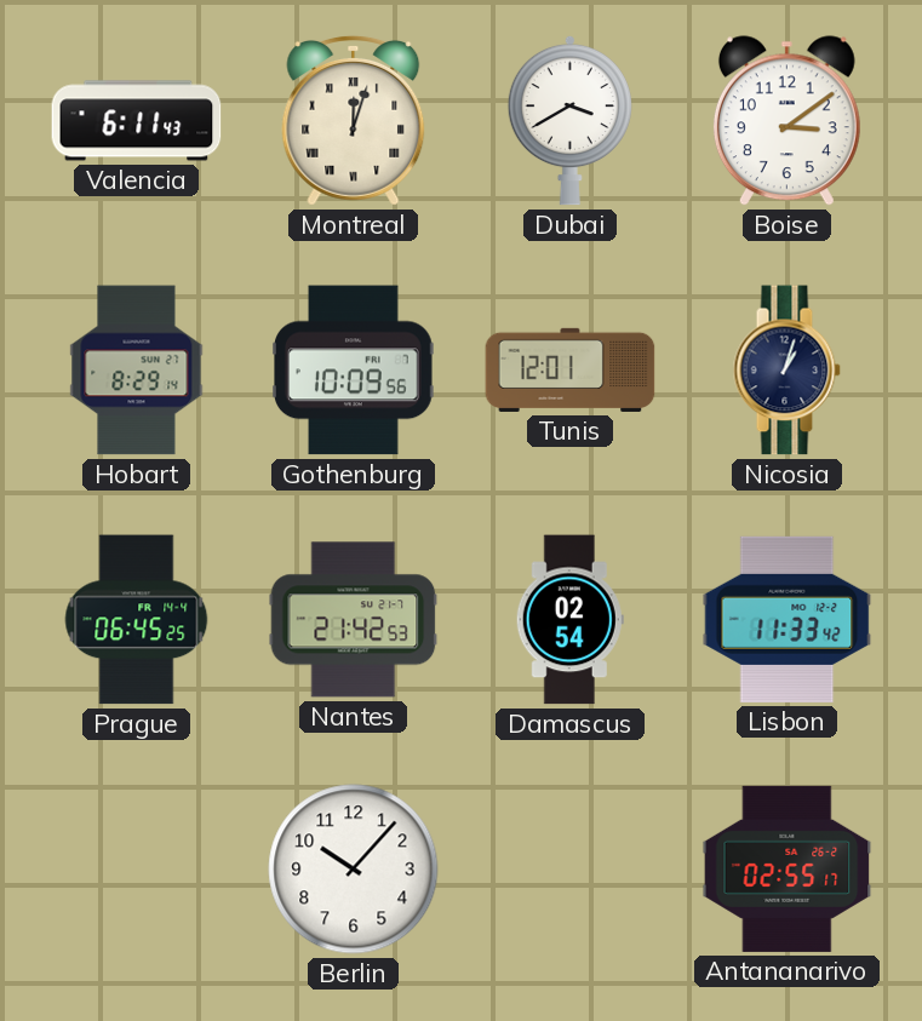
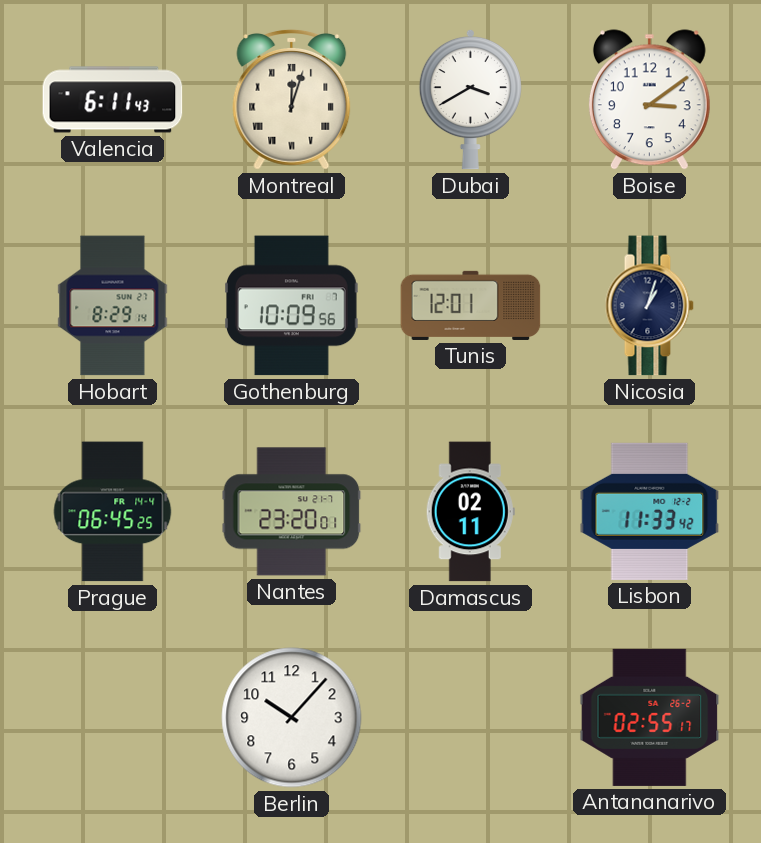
Nantes: 21:42 -> 23:20
Damascus: 02:54 -> 02:11
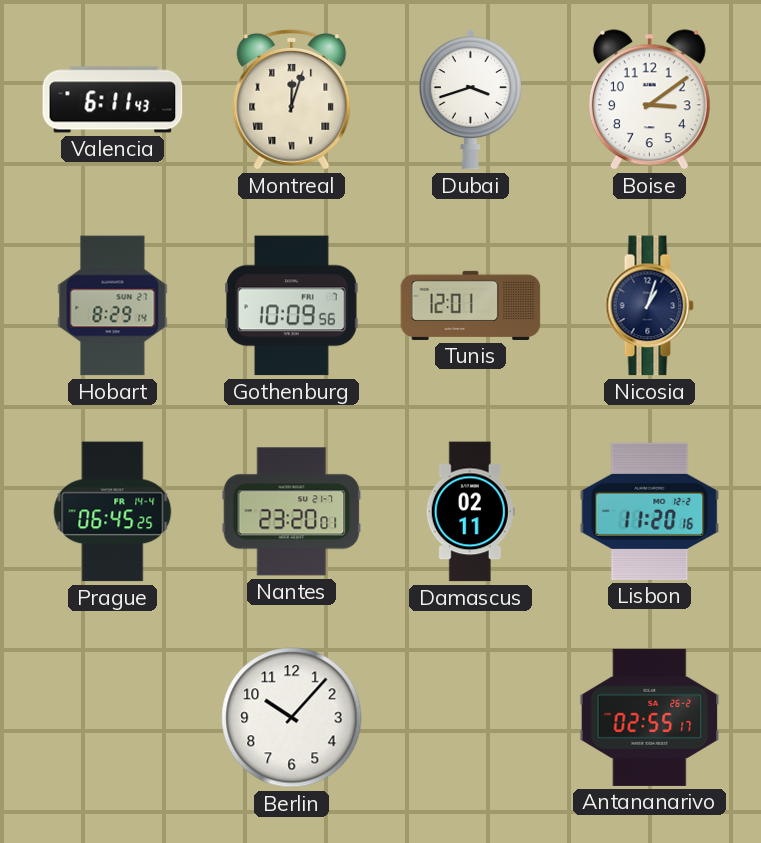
Dubai: 3:40 -> 3:42
Lisbon: 11:33 -> 11:20
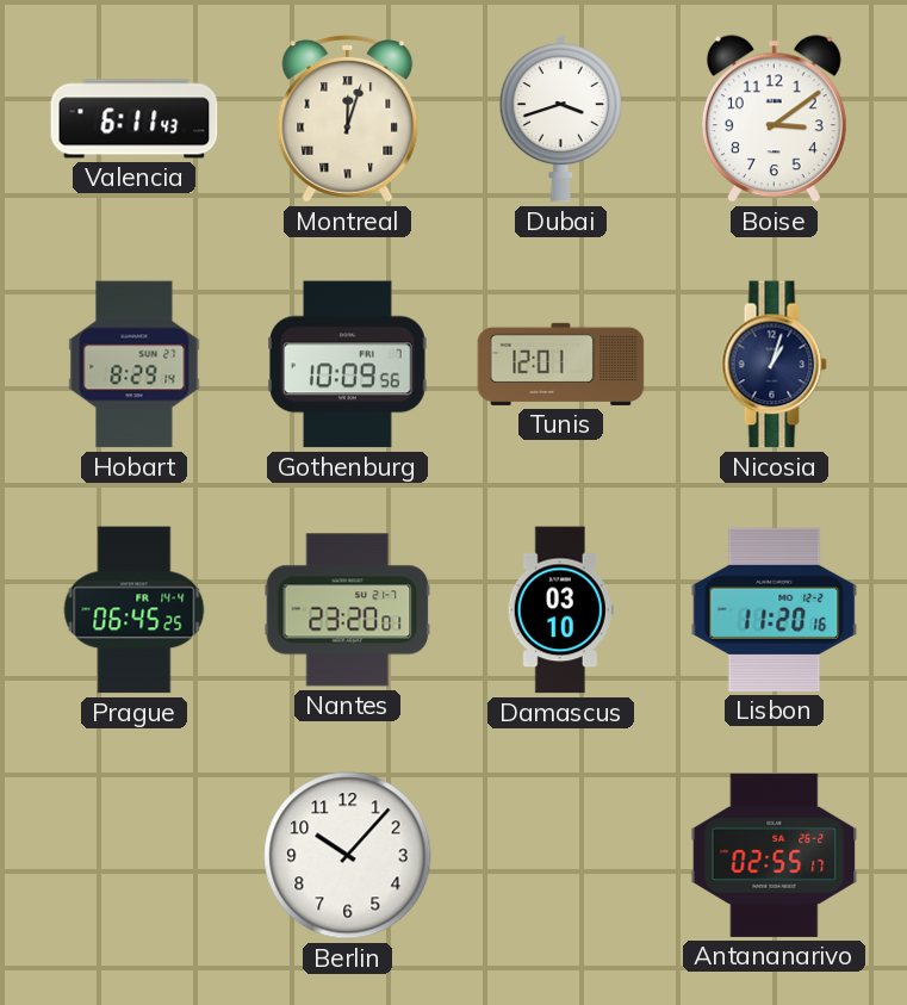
Damascus: 02:11 -> 03:10
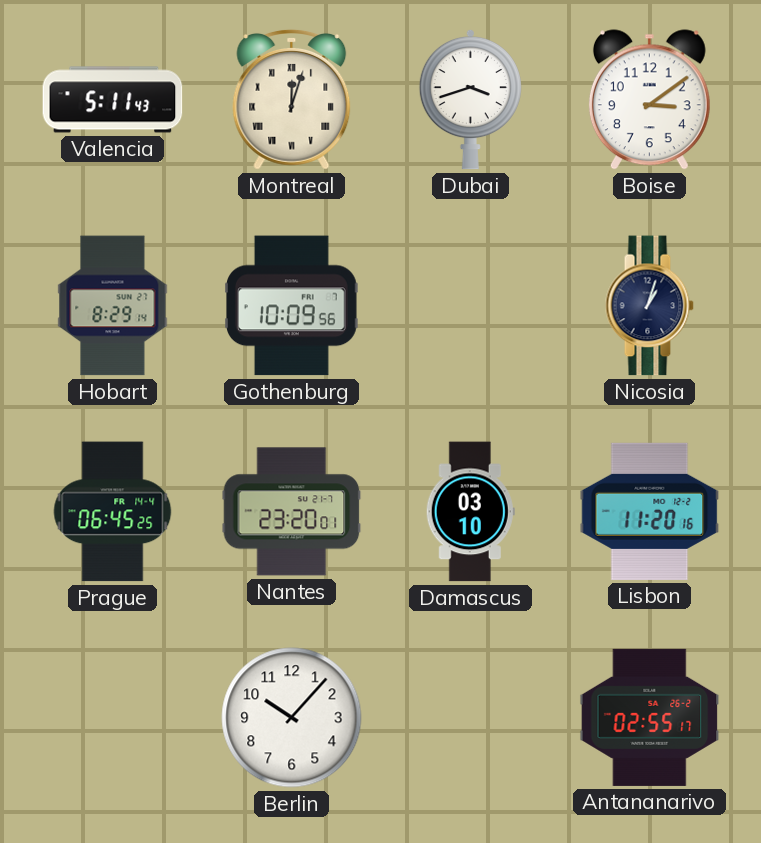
Valencia: 6:11 -> 5:11
Tunis: 12:01 -> none
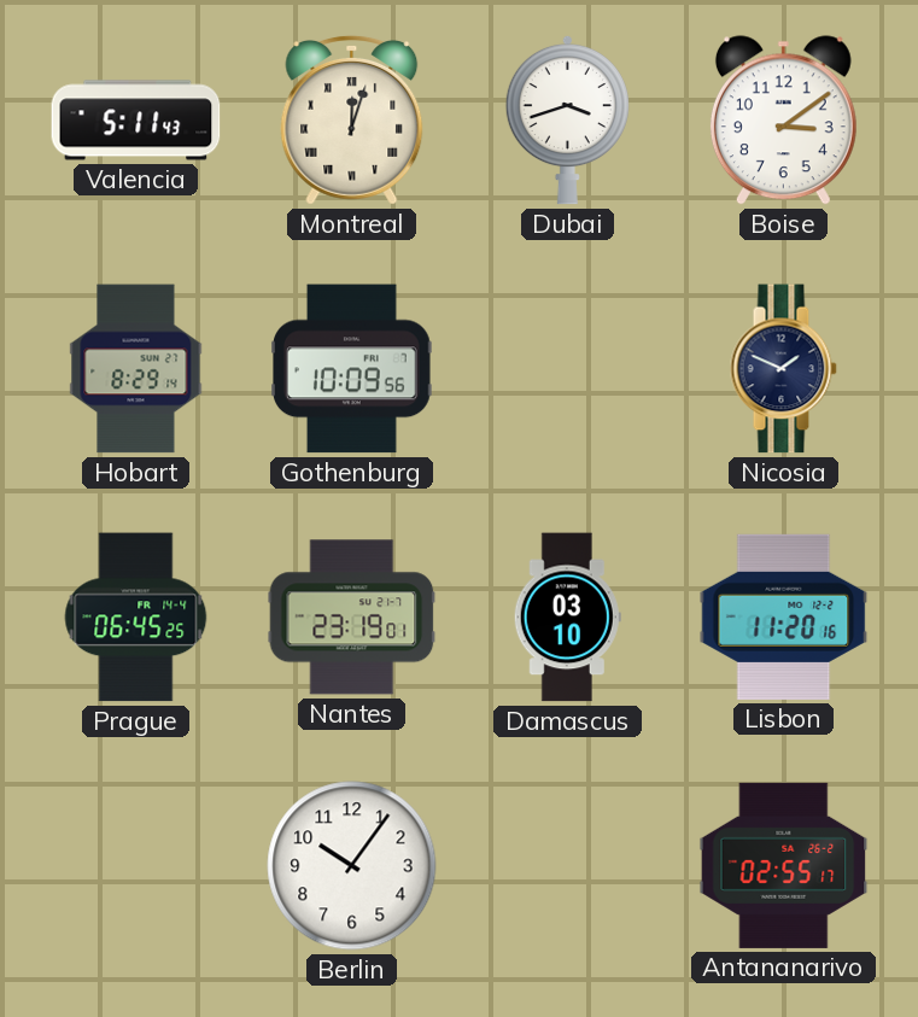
Nicosia: 1:03 -> 1:49
Nantes: 23:20 -> 23:19
Berlin: 10:07 -> 10:06
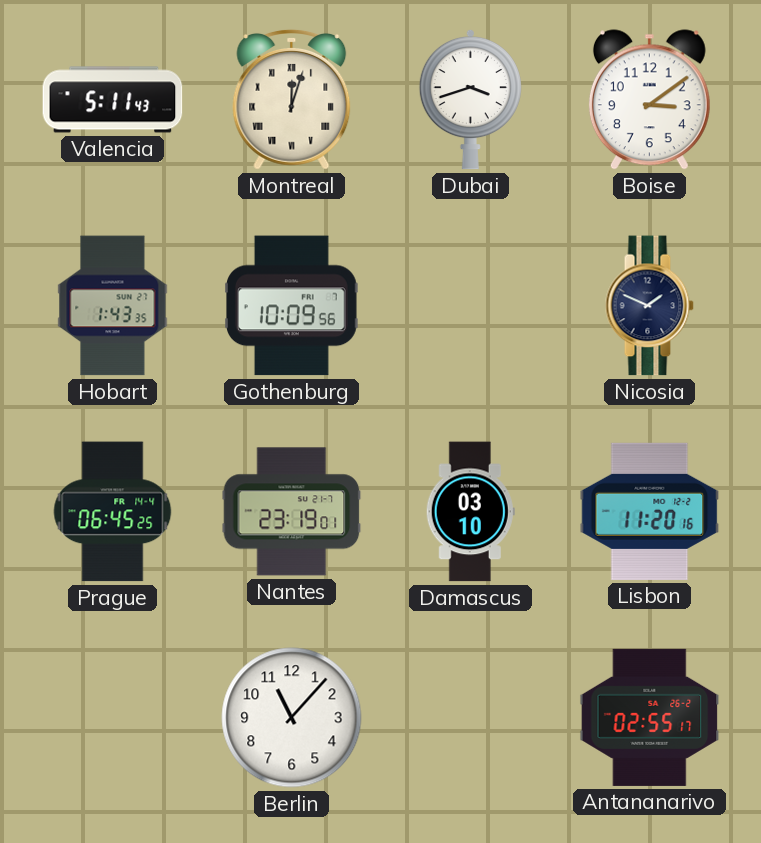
Hobart: 8:29 -> 1:43
Berlin: 10:06 -> 11:07
